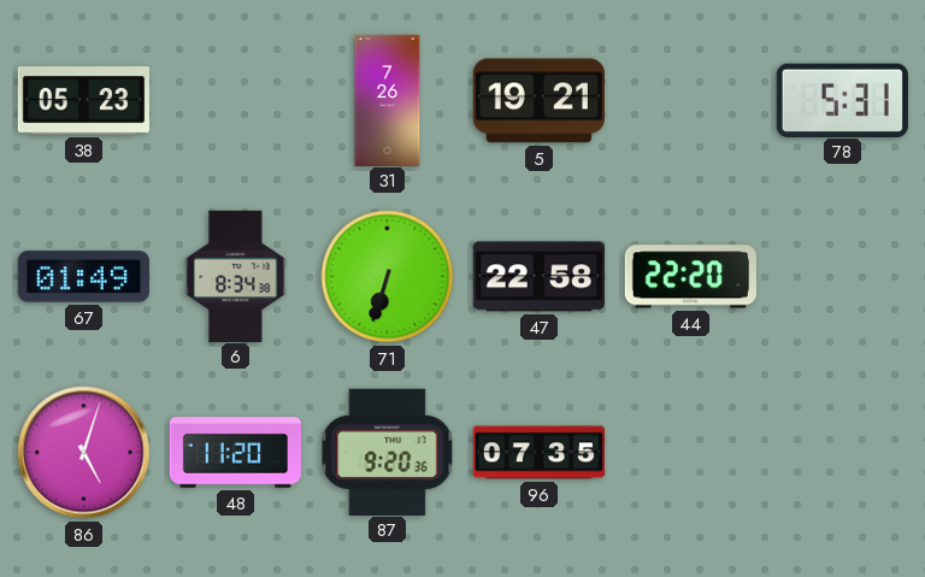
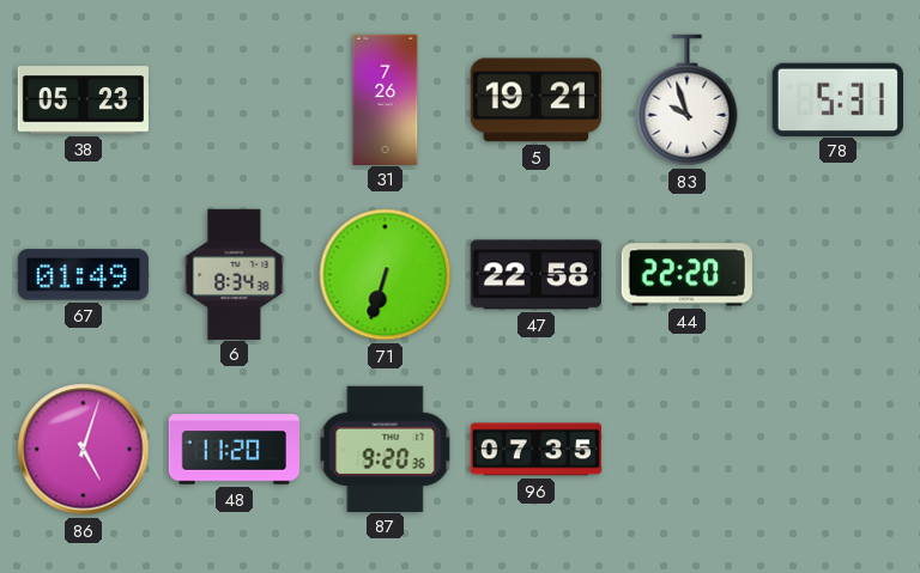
83: none -> 9:57
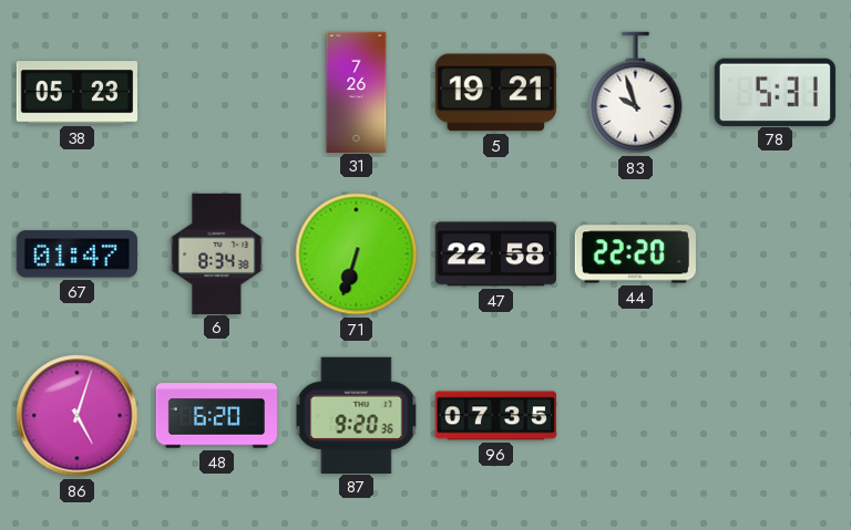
67: 01:49 -> 01:47
48: 11:20 -> 6:20
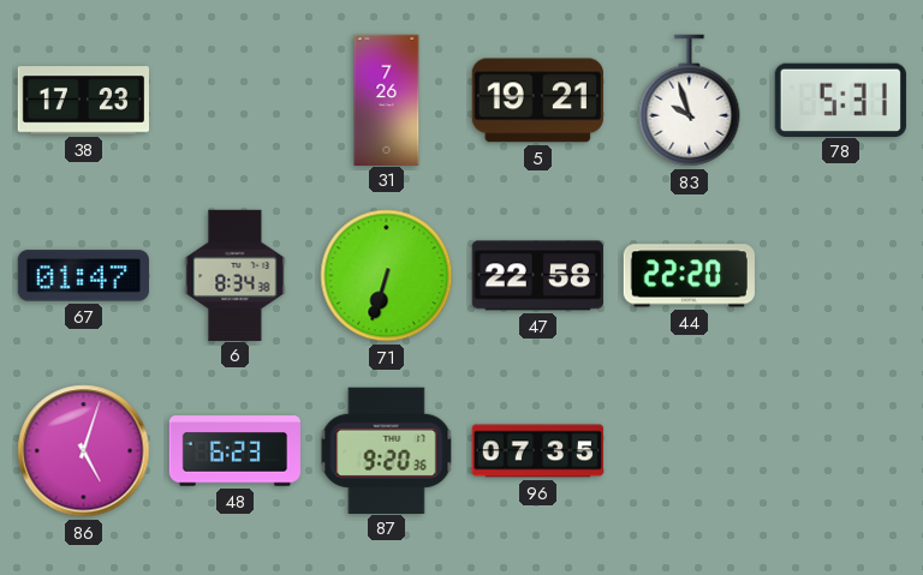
38: 05:23 -> 17:23
48: 6:20 -> 6:23
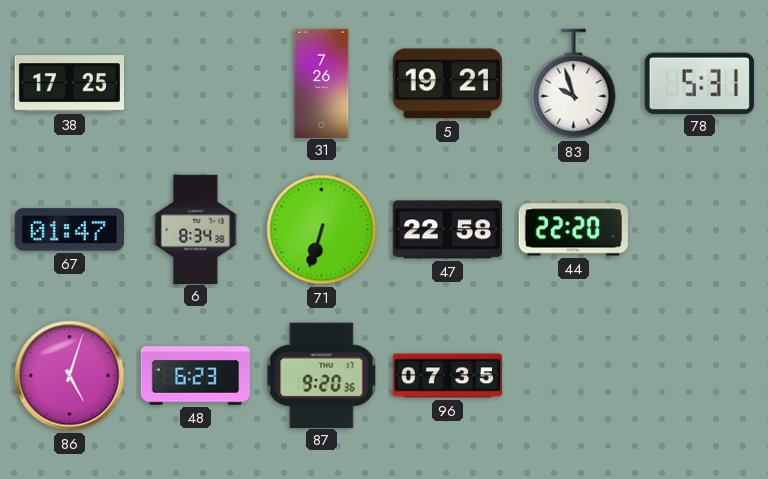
38: 17:23 -> 17:25
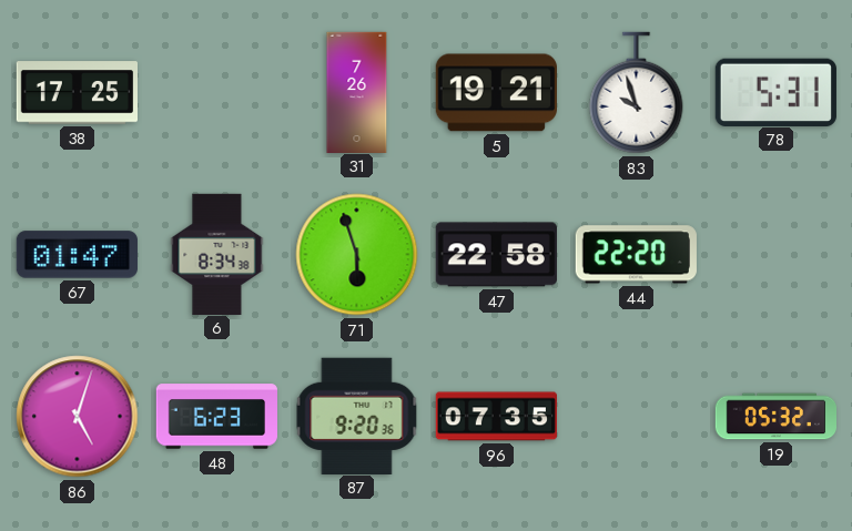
71: 6:33 -> 5:57
19: none -> 05:32
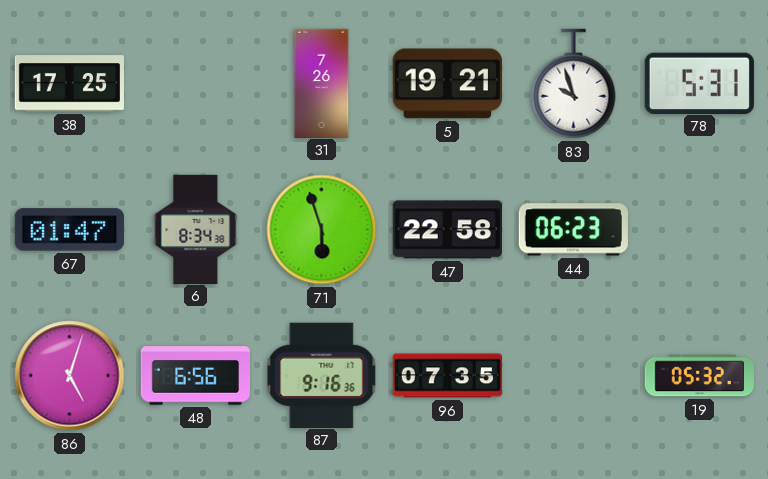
44: 22:20 -> 06:23
48: 6:23 -> 6:56
87: 9:20 -> 9:16
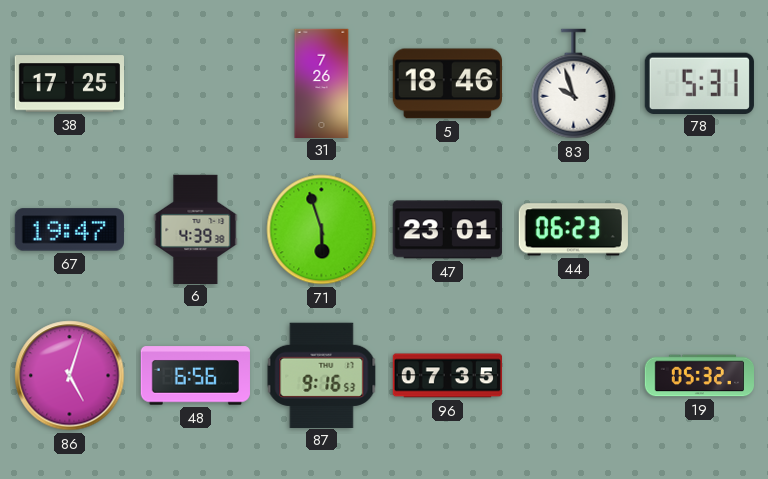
5: 19:21 -> 18:46
67: 01:47 -> 19:47
6: 8:34 -> 4:39
47: 22:58 -> 23:01
87: 9:16:36 -> 9:16:53
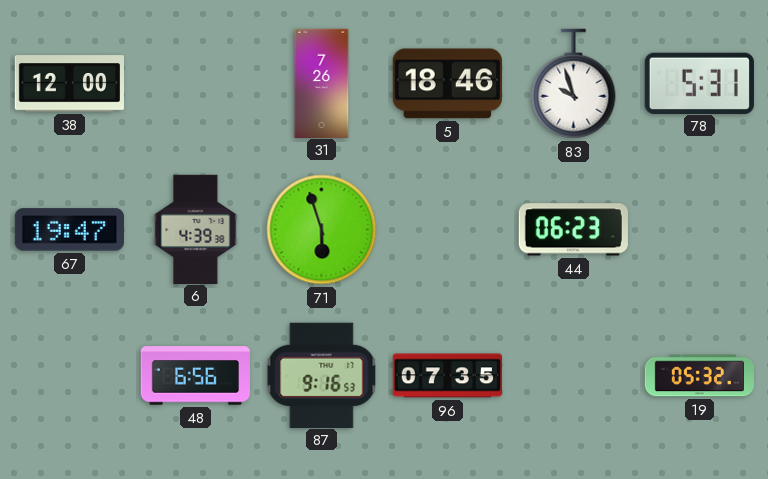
38: 17:25 -> 12:00
47: 23:01 -> none
86: 5:03 -> none
